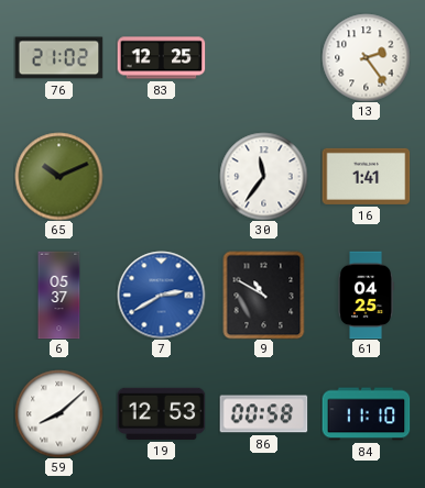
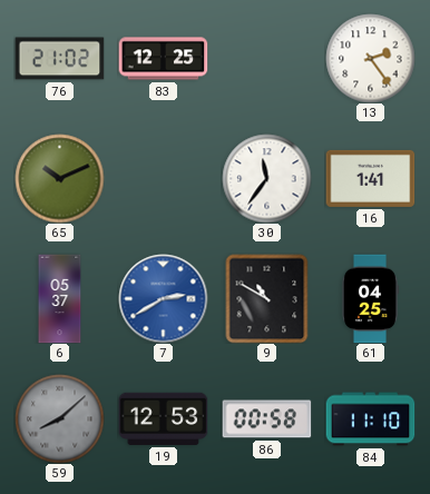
59 dial: white -> grey
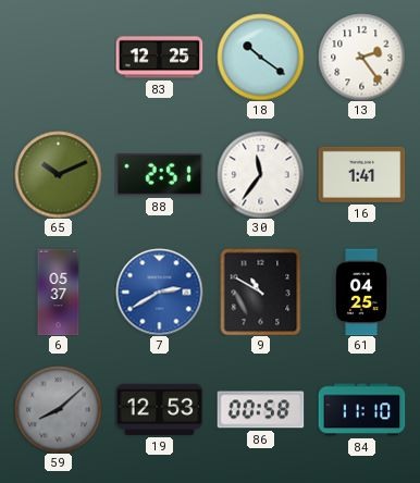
76: 21:02 -> none
18: none -> 10:21
88: none -> 2:51
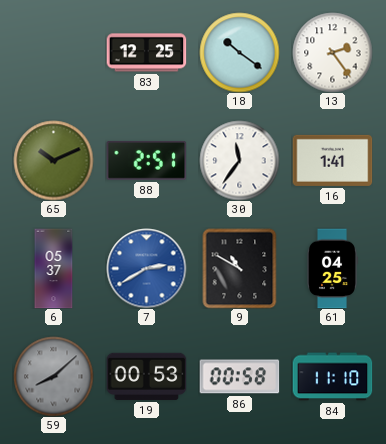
19: 12:53 -> 00:53
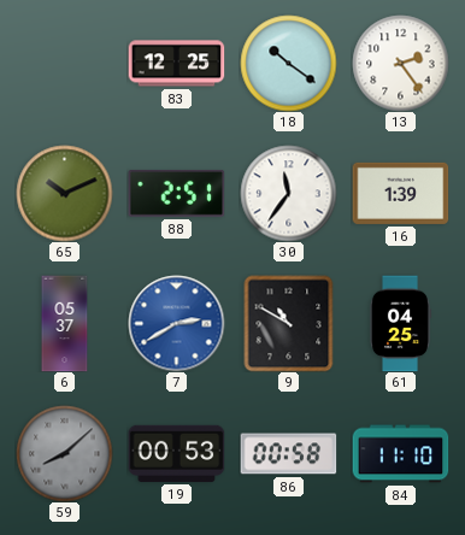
16: 1:41 -> 1:39
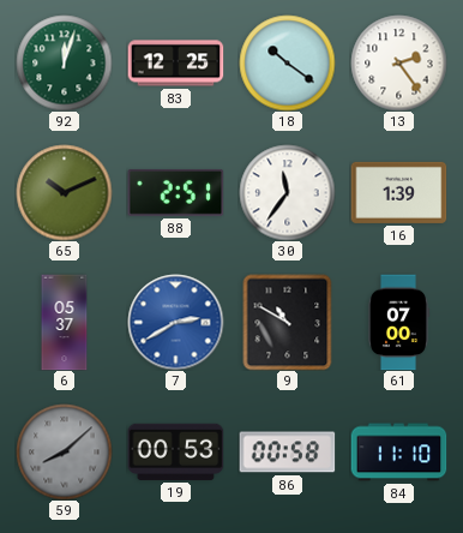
92: none -> 12:03
61: 04:25 -> 07:00
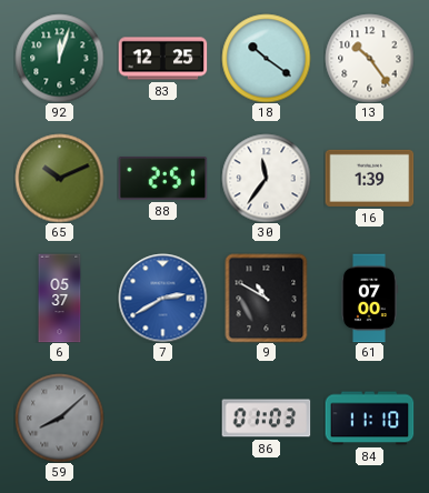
13: 2:24 -> 10:24
19: 00:53 -> none
86: 00:58 -> 01:03
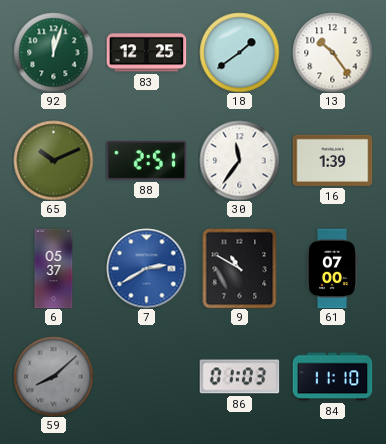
18: 10:21 -> 1:39
